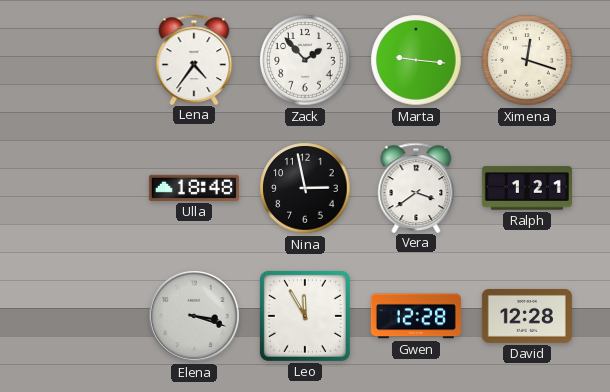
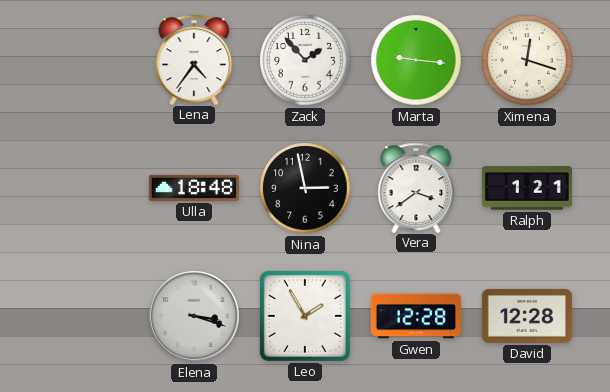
Leo: 11:55 -> 1:55
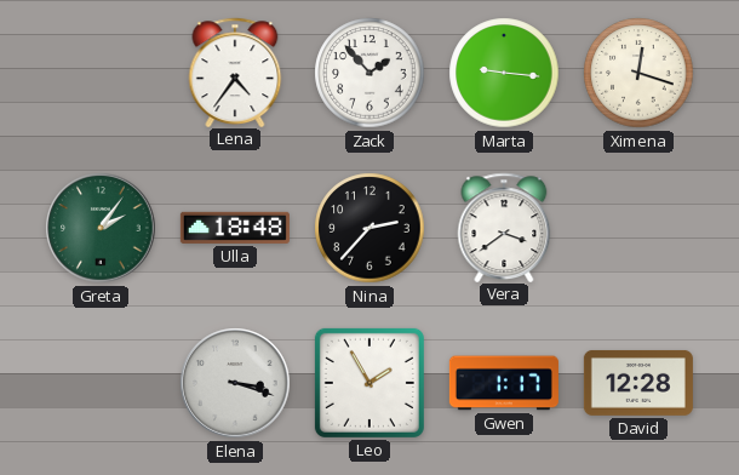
Greta: none -> 2:06
Nina: 2:58 -> 2:37
Ralph: 1:21 -> none
Gwen: 12:28 -> 1:17
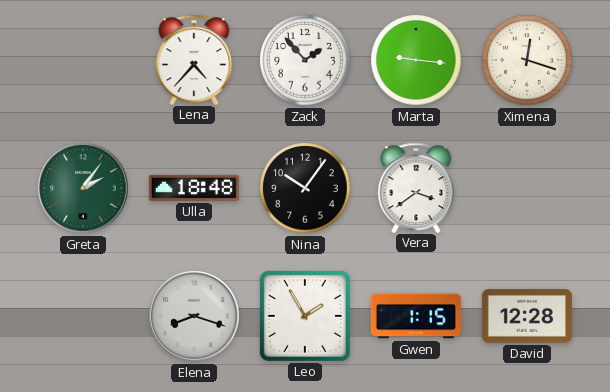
Lena: 4:36 -> 4:37
Nina: 2:37 -> 10:06
Elena: 3:18 -> 8:18
Gwen: 1:17 -> 1:15
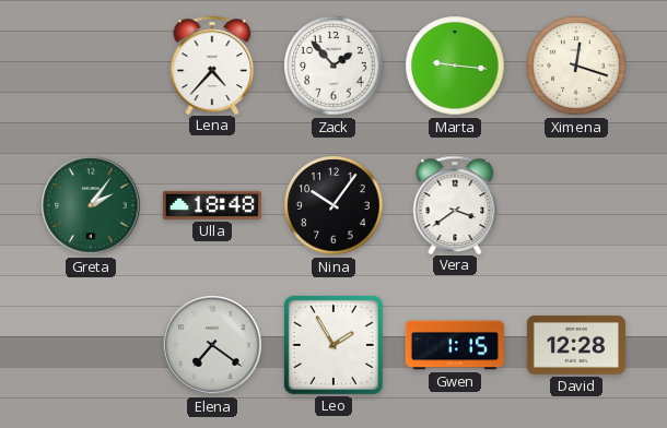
Elena: 8:18 -> 7:21
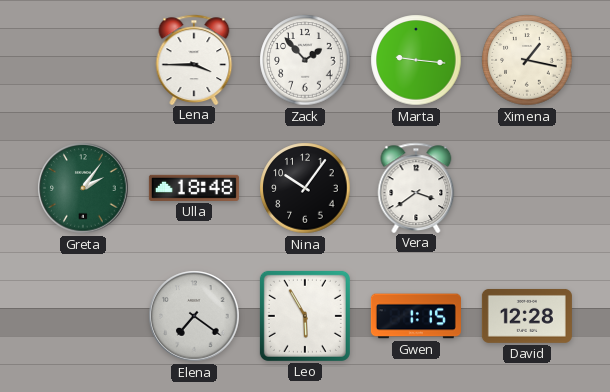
Lena: 4:37 -> 3:45
Ximena: 12:18 -> 1:17
Leo: 1:55 -> 5:55
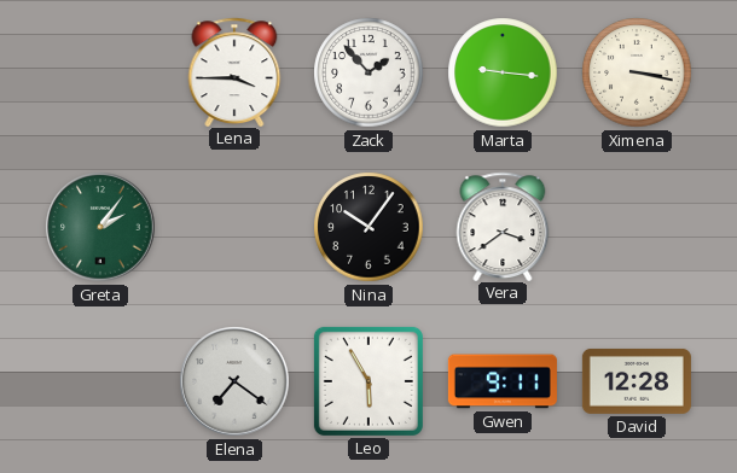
Ximena: 1:17 -> 3:17
Ulla: 18:48 -> none
Gwen: 1:15 -> 9:11
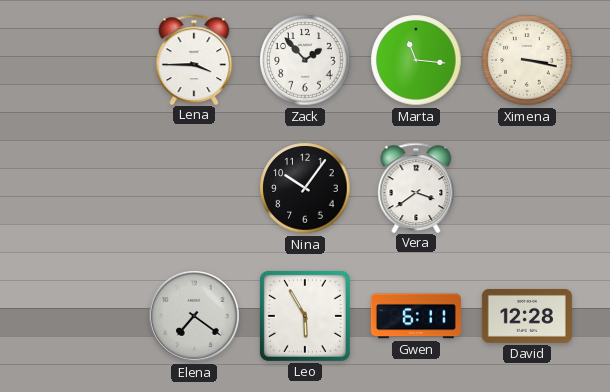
Marta: 9:16 -> 11:16
Greta: 2:06 -> none
Gwen: 9:11 -> 6:11
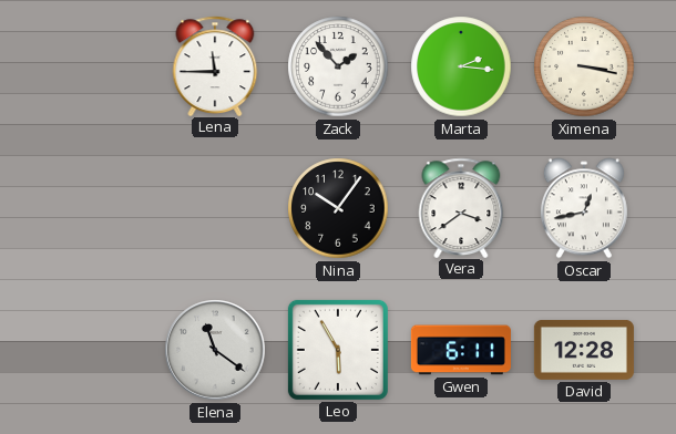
Lena: 3:45 -> 11:45
Marta: 11:16 -> 2:16
Oscar: none -> 12:43
Elena: 7:21 -> 11:21
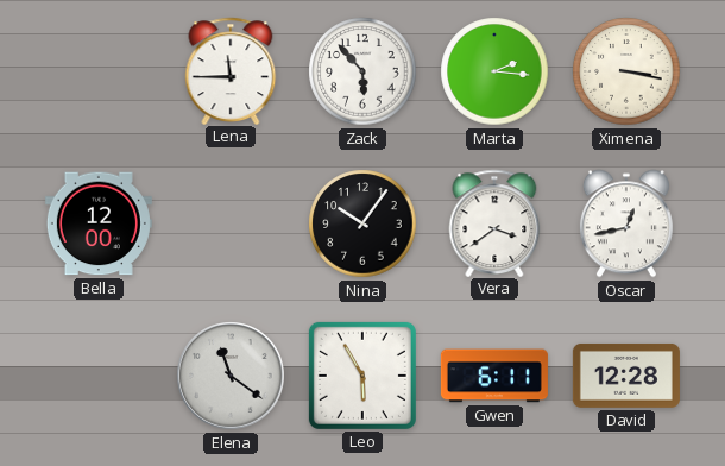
Zack: 1:53 -> 5:53
Bella: none -> 12:00
